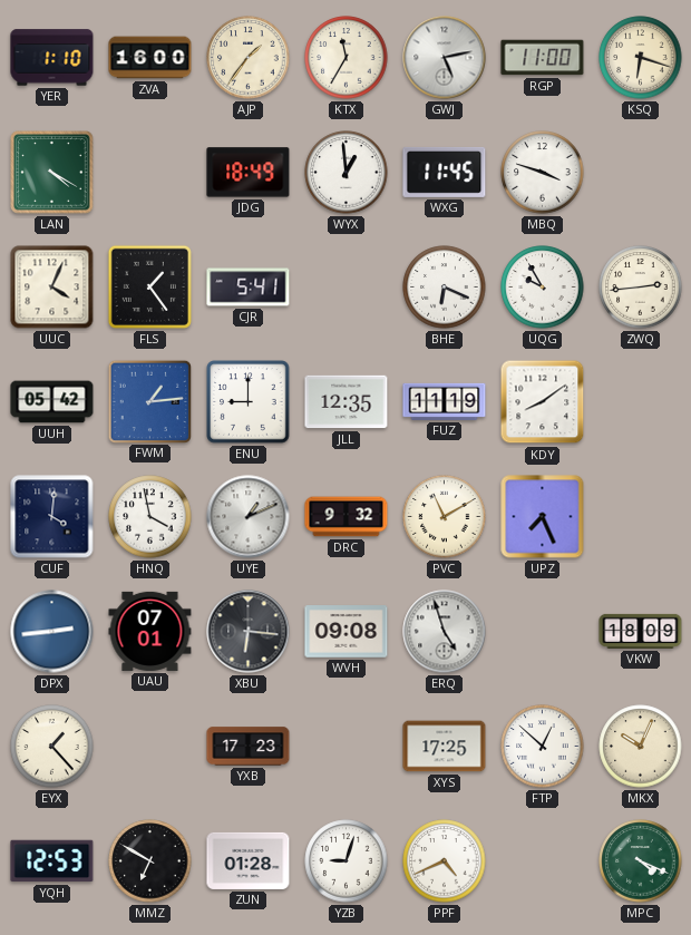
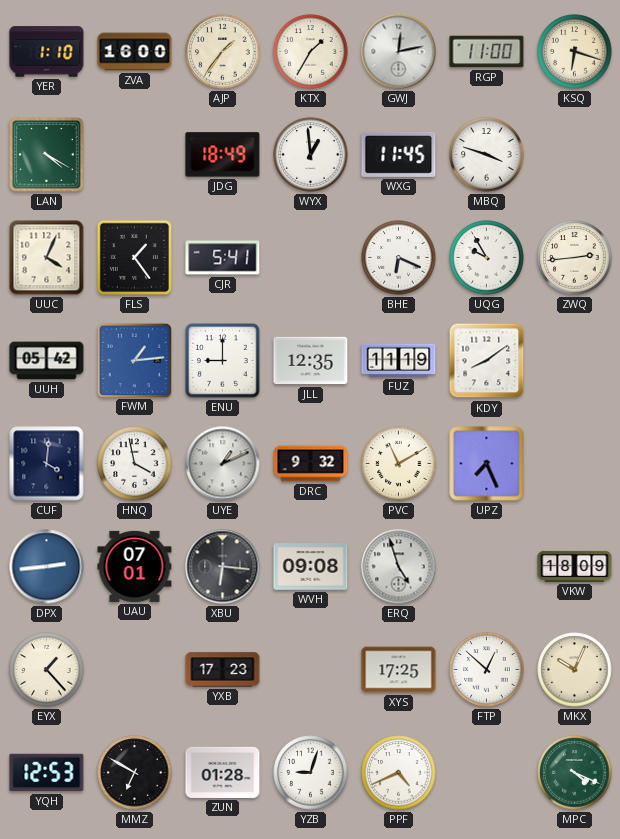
KTX: 11:35 -> 1:35
GWJ: 5:13 -> 12:13
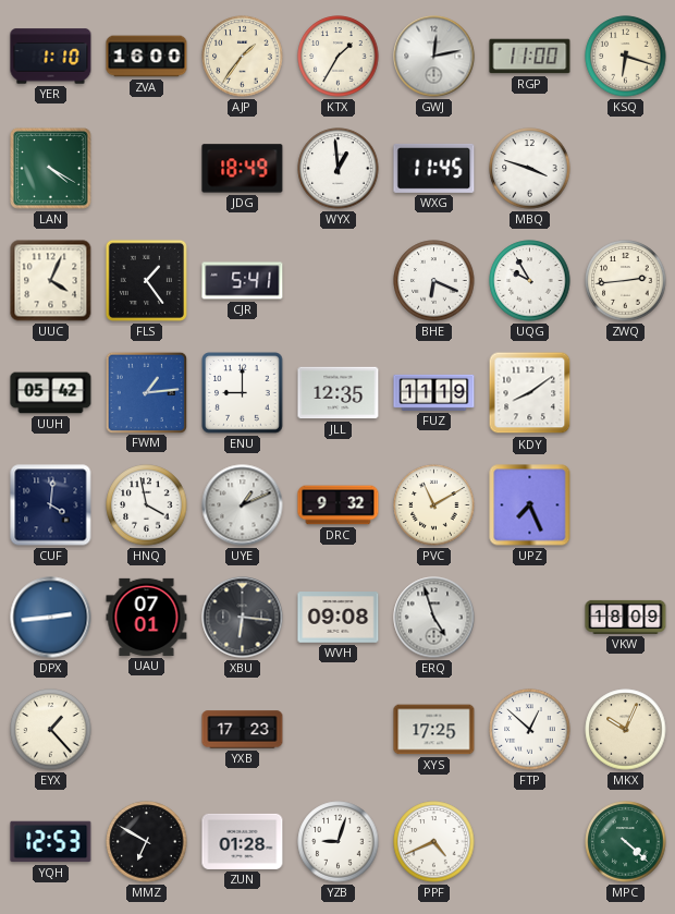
MPC: 4:19 -> 4:22
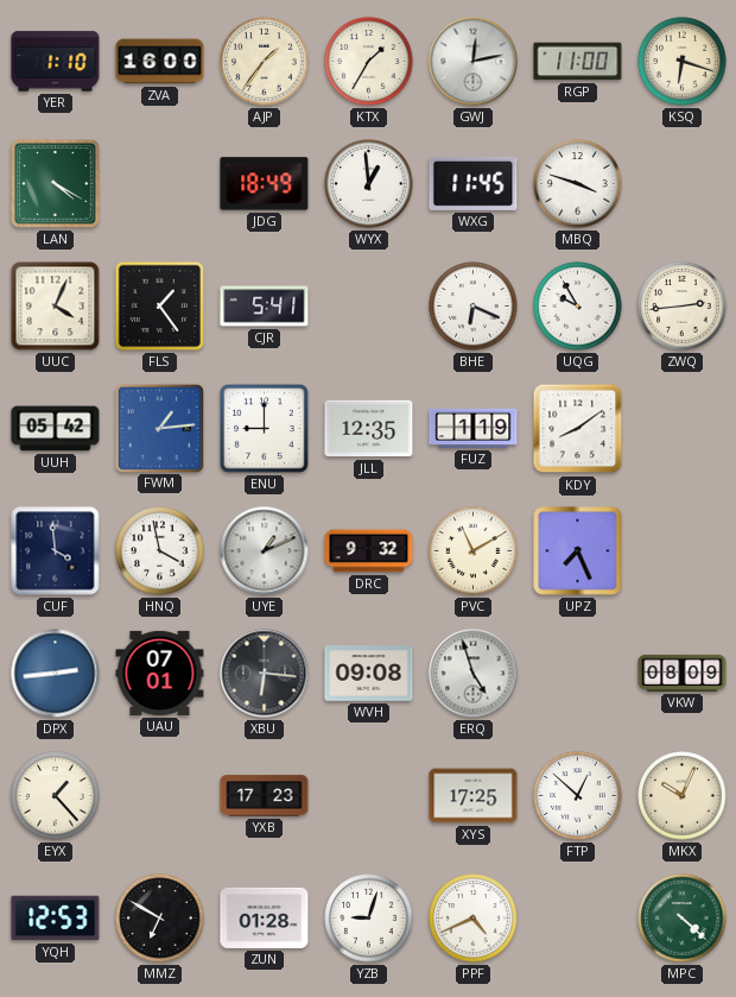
FUZ: 11:19 -> 1:19
CUF: 4:01 -> 3:59
VKW: 18:09 -> 08:09
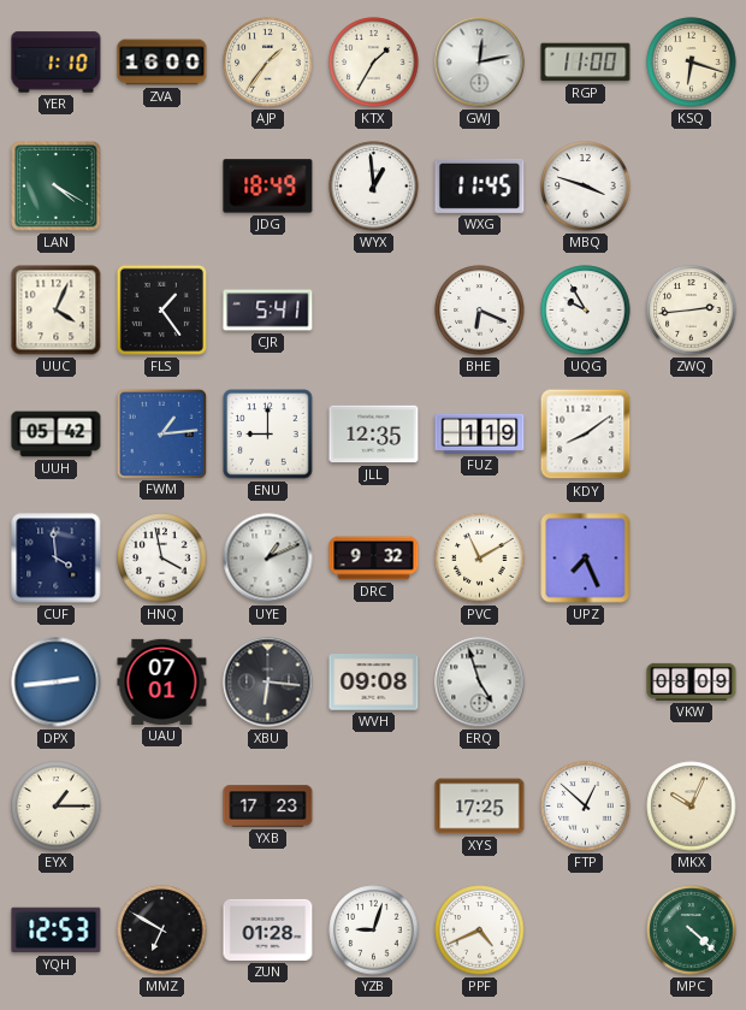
EYX: 1:23 -> 1:15
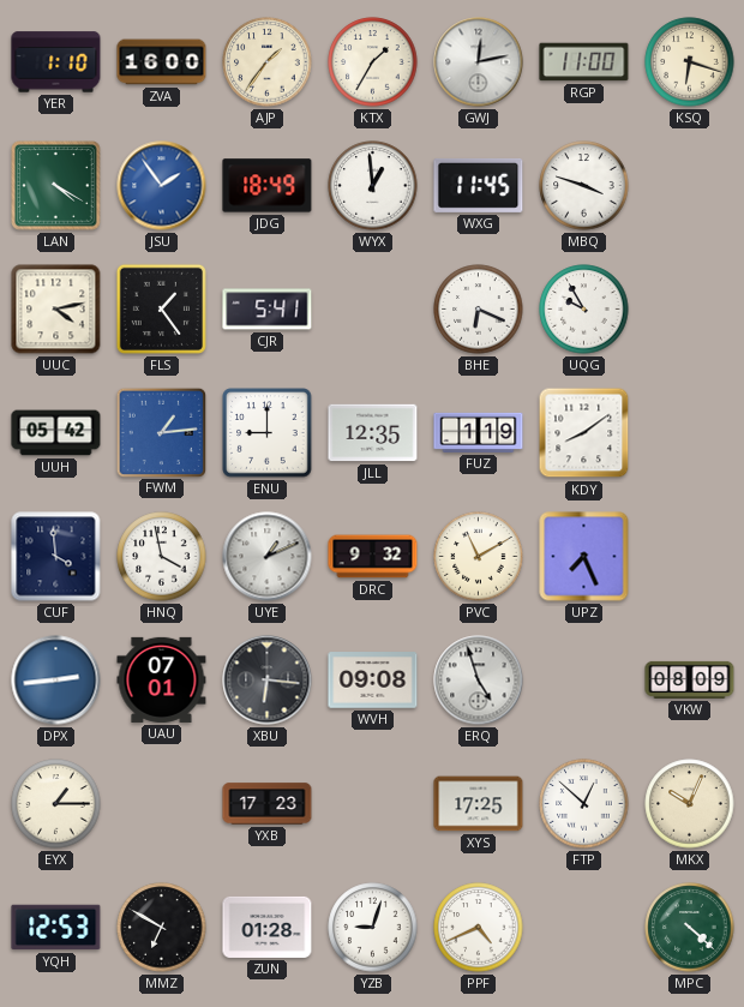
JSU: none -> 1:54
UUC: 4:04 -> 4:13
ZWQ: 2:44 -> none
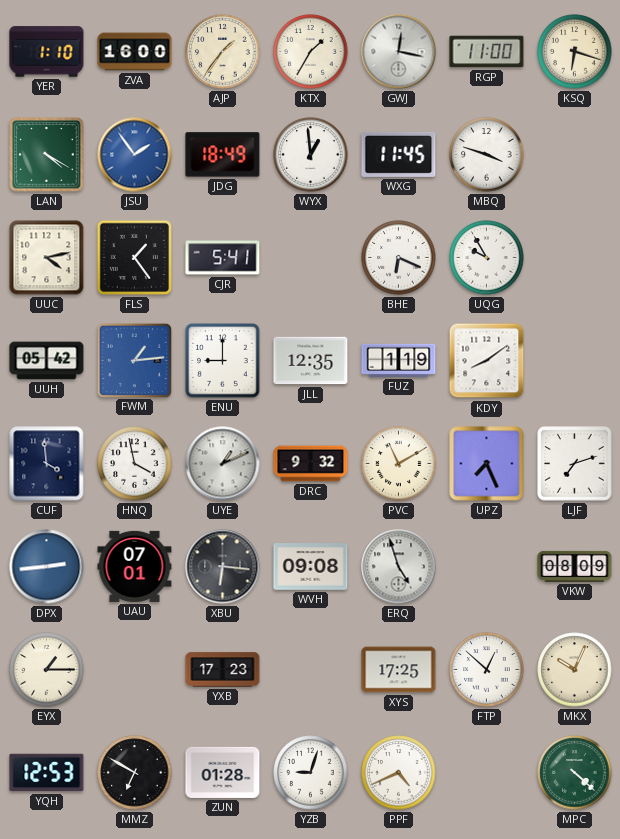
GWJ: 12:13 -> 12:17
LJF: none -> 7:12
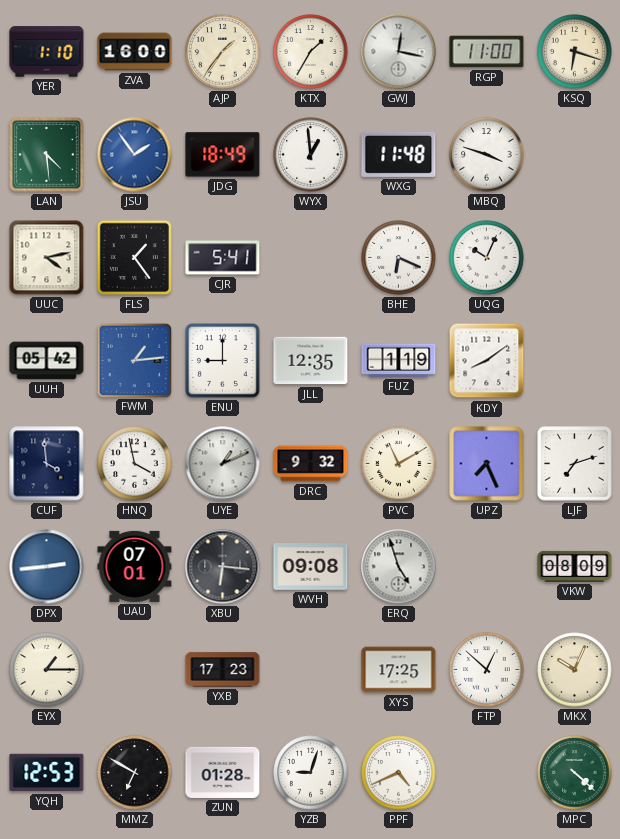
LAN: 4:20 -> 4:29
WXG: 11:45 -> 11:48
UQG: 9:55 -> 10:04
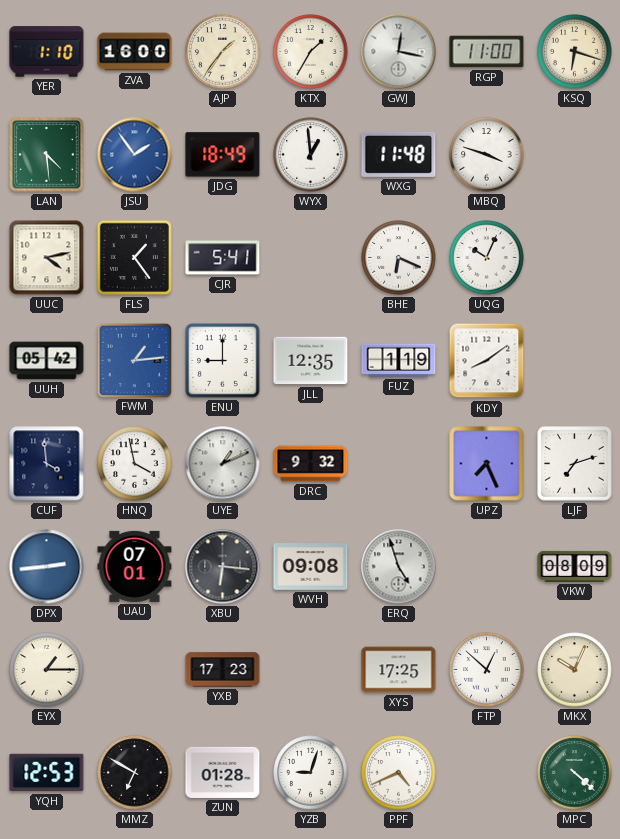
PVC: 11:10 -> none
